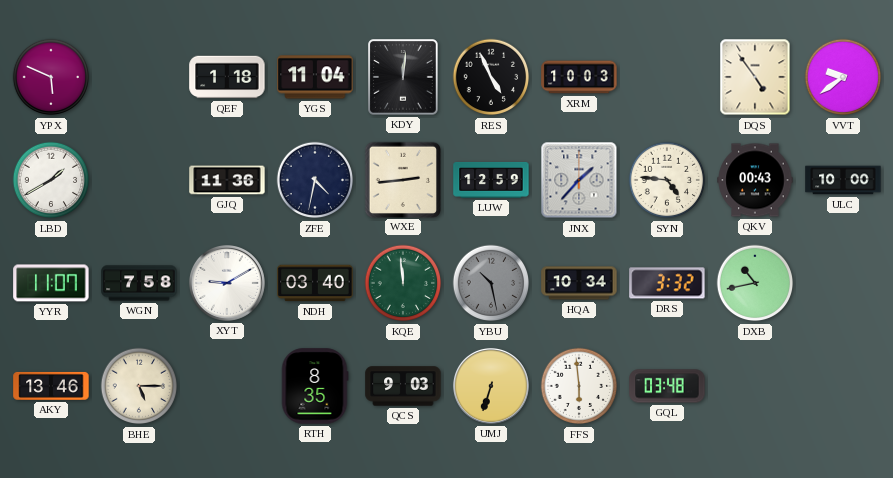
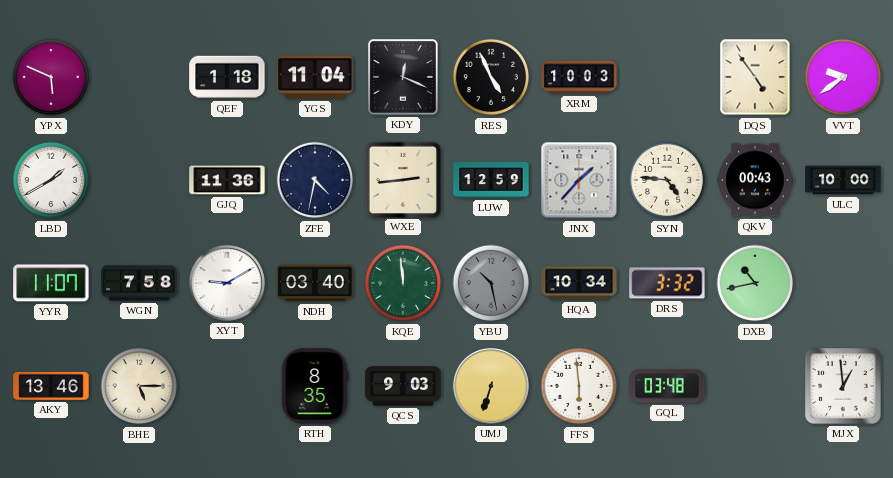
KDY: 12:01 -> 12:19
MJX: none -> 12:59
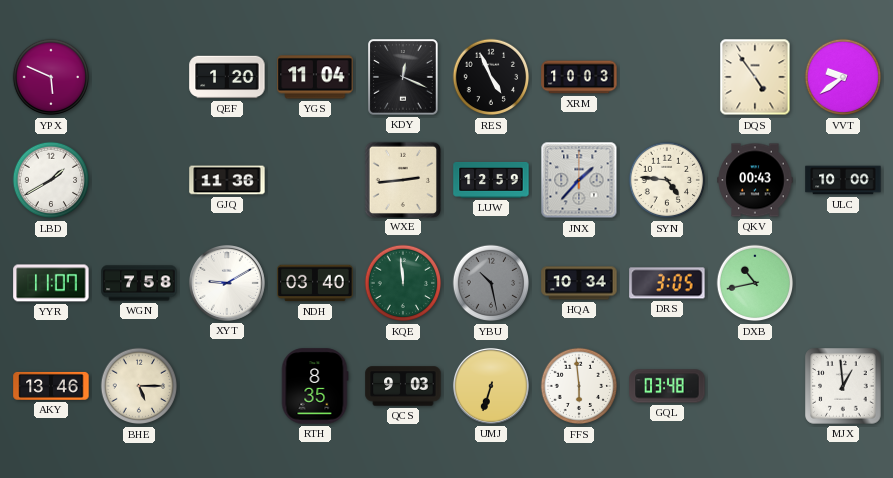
QEF: 1:18 -> 1:20
ZFE: 4:32 -> none
DRS: 3:32 -> 3:05
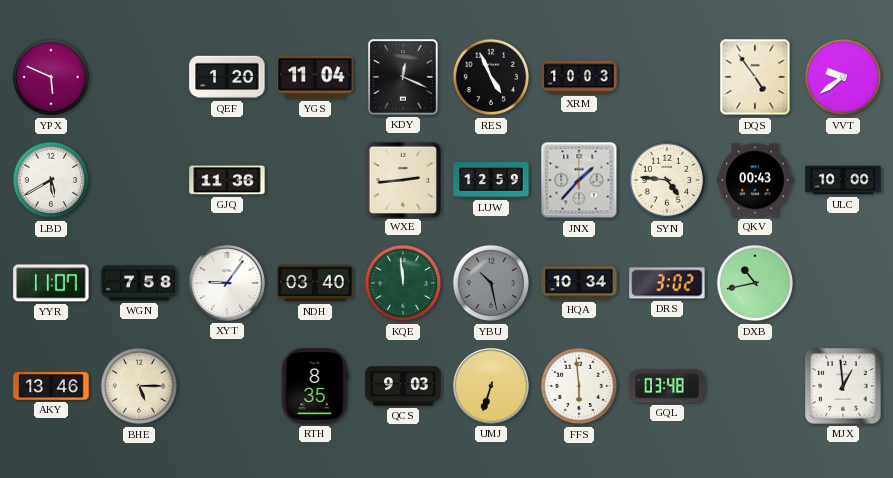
LBD: 1:40 -> 5:40
XYT: 9:10 -> 9:06
DRS: 3:05 -> 3:02
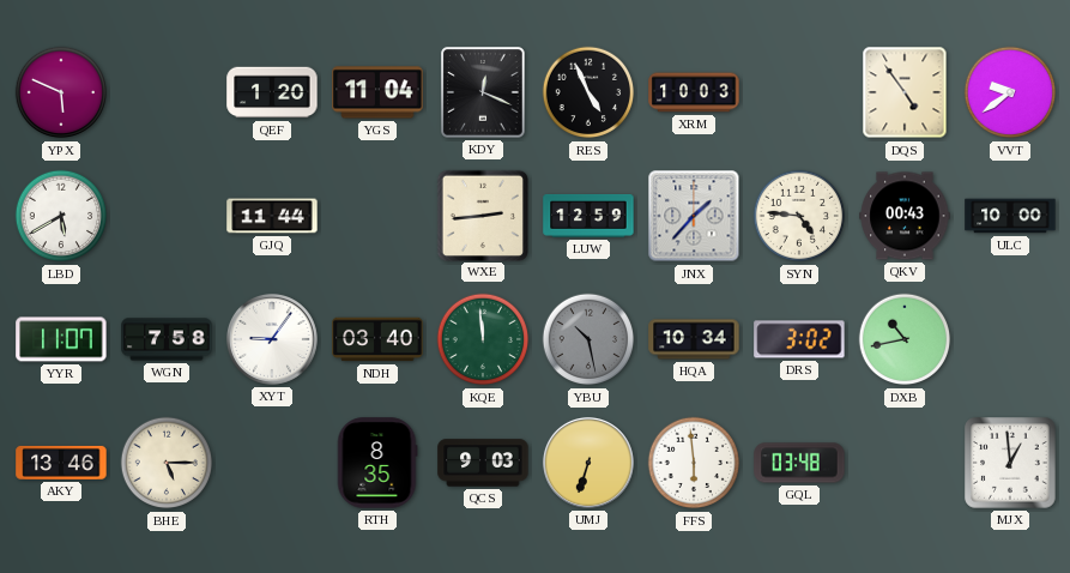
GJQ: 11:36 -> 11:44
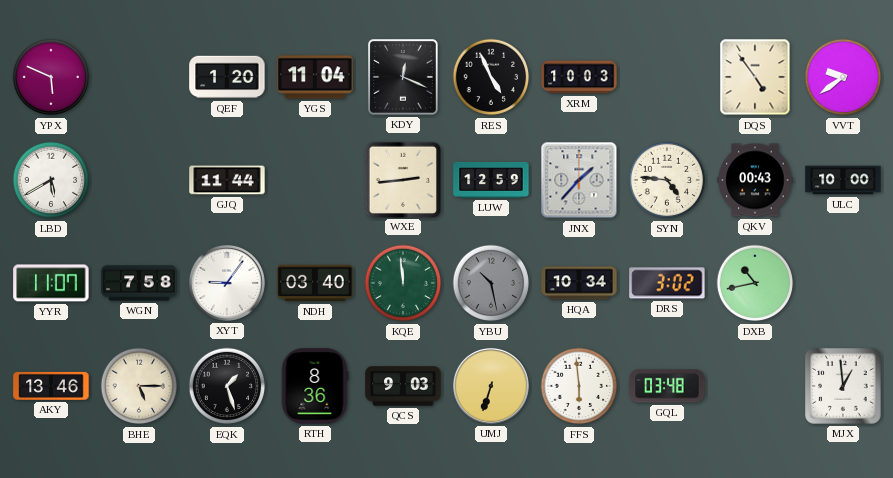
EQK: none -> 1:27
RTH: 8:35 -> 8:36
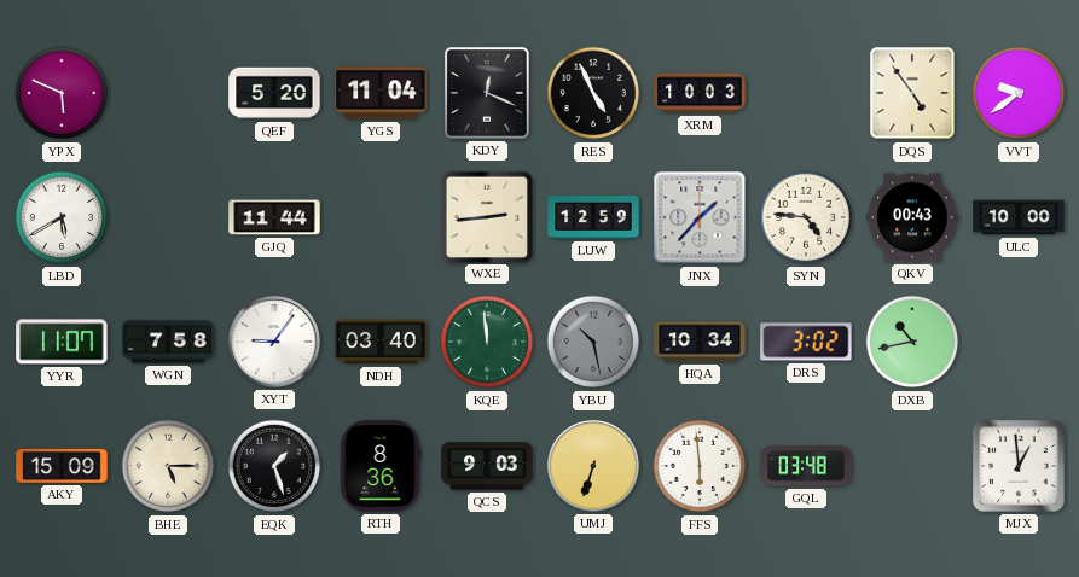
QEF: 1:20 -> 5:20
AKY: 13:46 -> 15:09
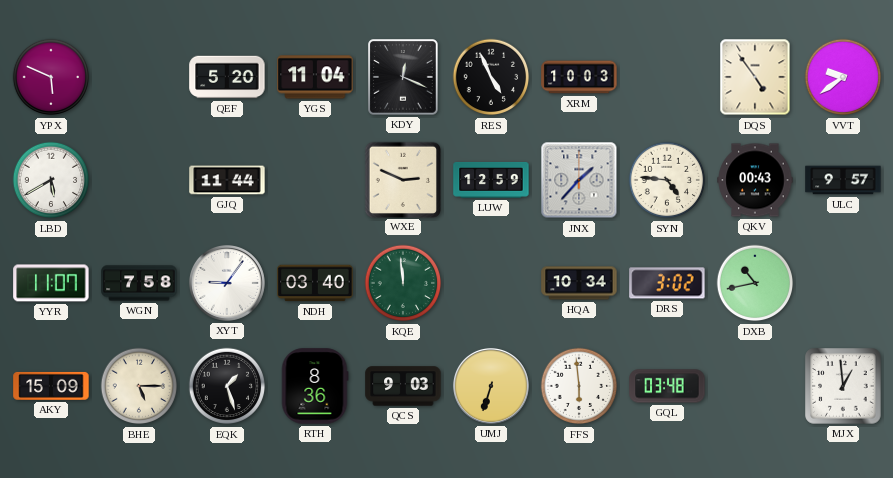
WXE: 2:44 -> 2:49
ULC: 10:00 -> 9:57
YBU: 10:28 -> none
